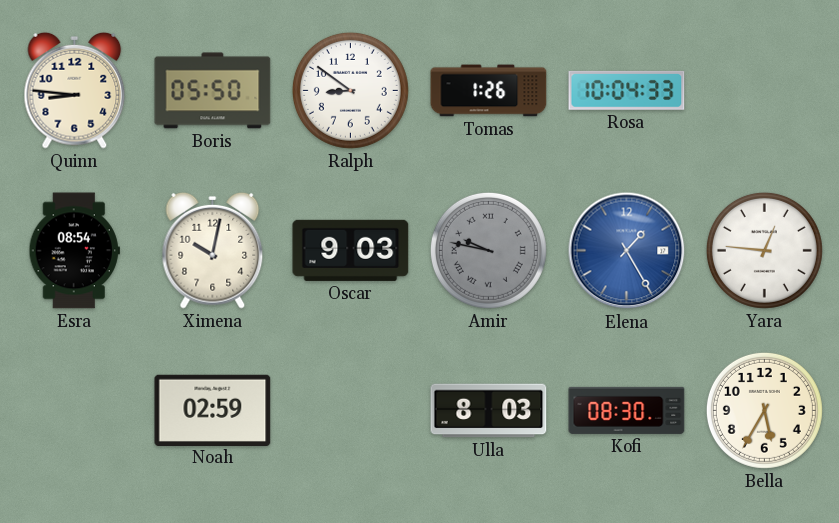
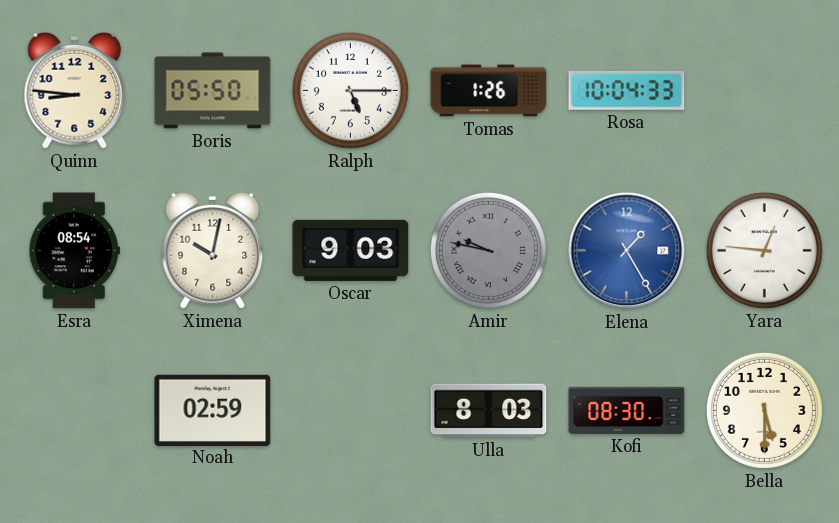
Ralph: 8:51 -> 5:15
Bella: 5:35 -> 5:30
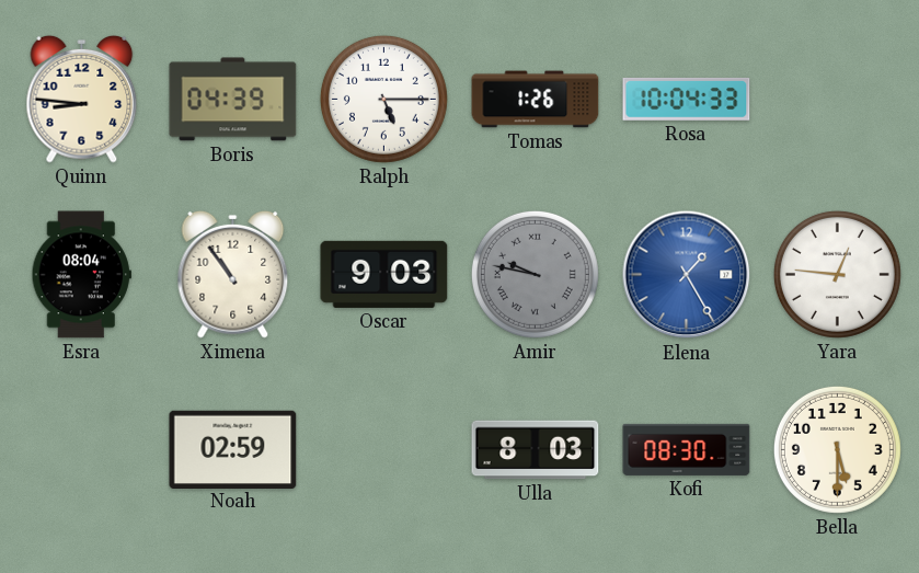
Boris: 05:50 -> 04:39
Esra: 08:54 -> 08:04
Ximena: 10:02 -> 10:54
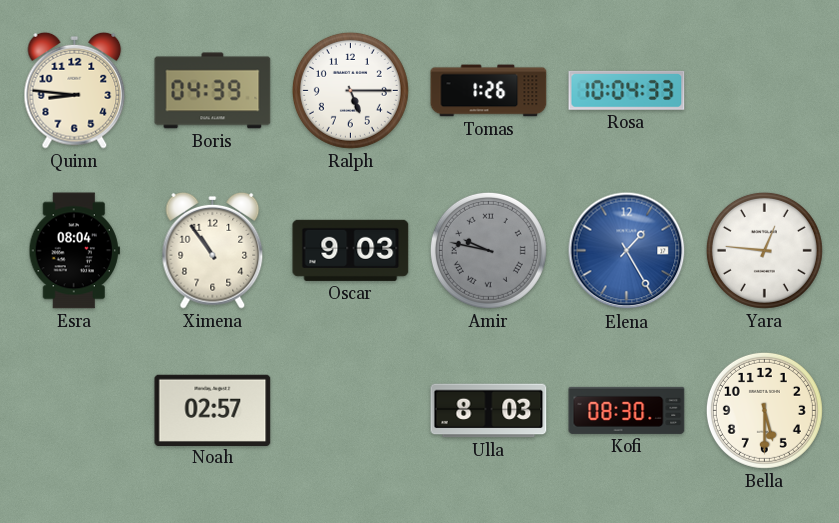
Noah: 02:59 -> 02:57
